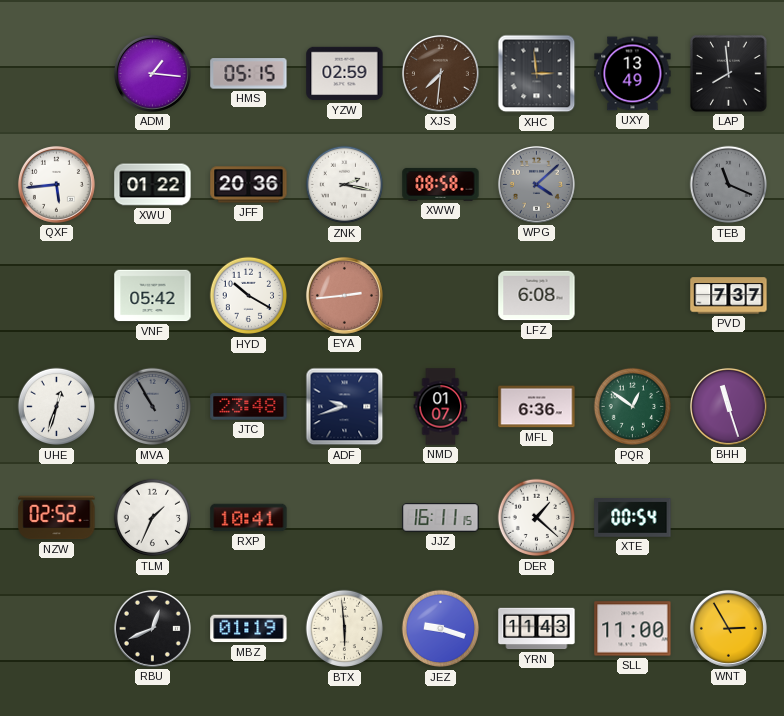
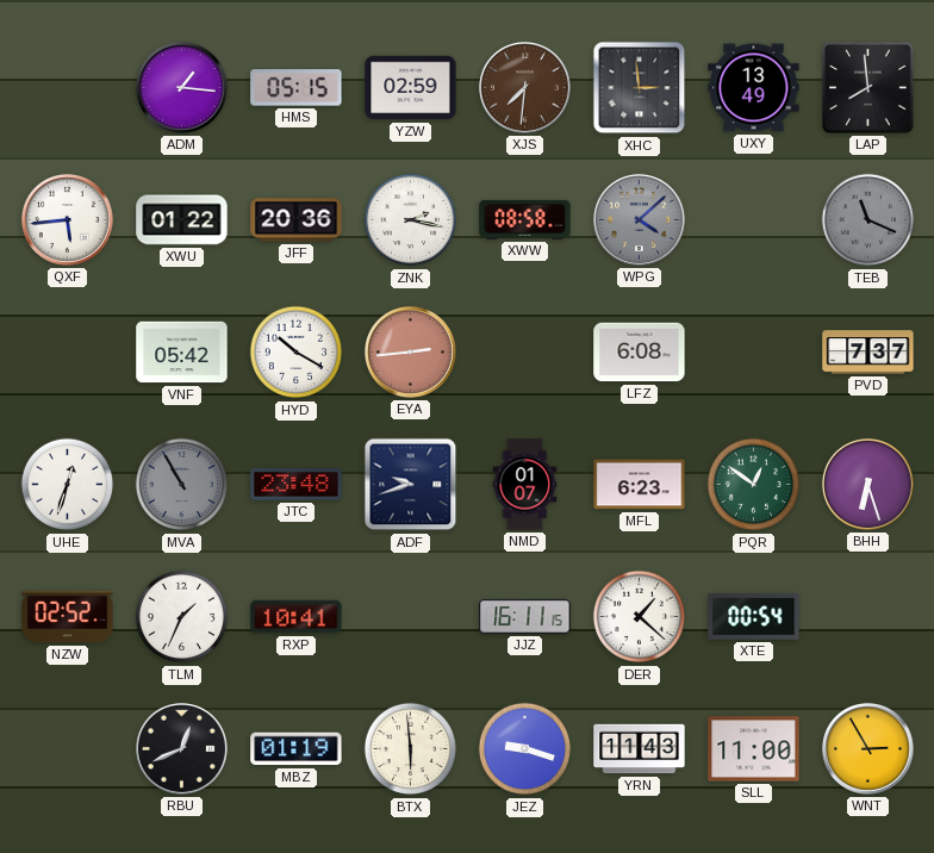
MFL: 6:36 -> 6:23
BHH: 11:27 -> 6:27
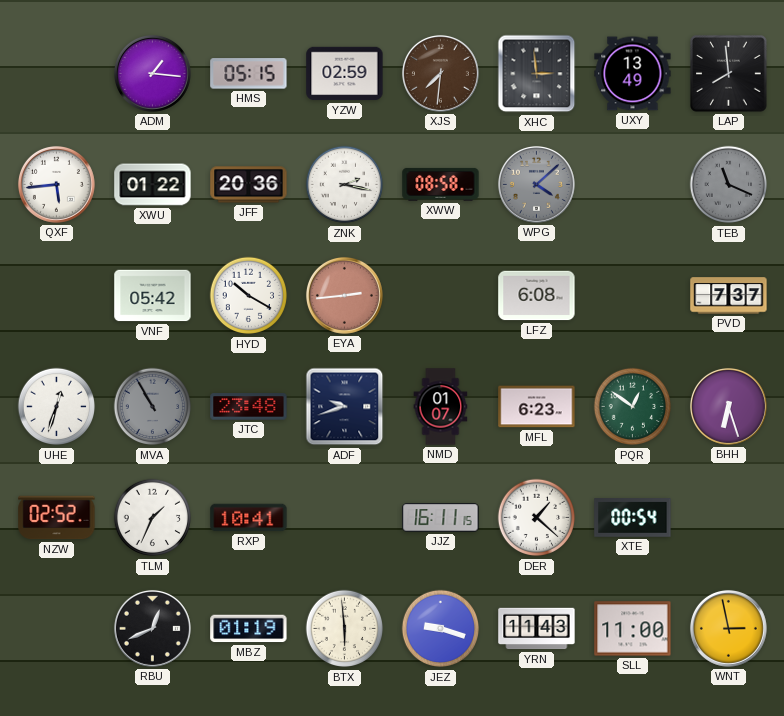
WNT: 2:55 -> 2:58
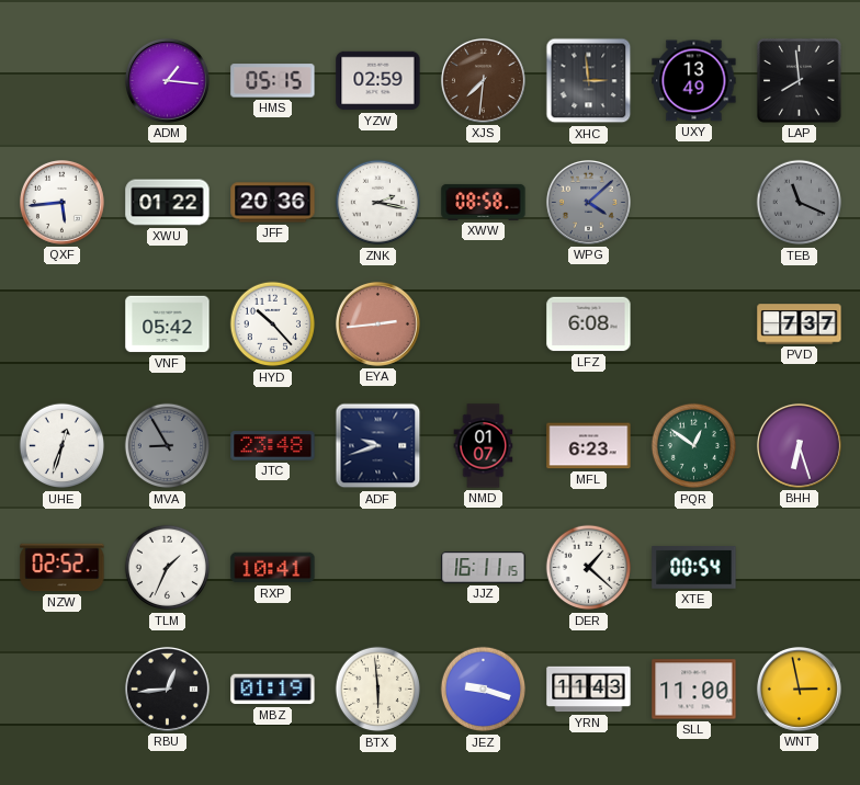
HYD: 10:20 -> 10:23
MVA: 10:55 -> 8:55
RBU: 12:41 -> 12:44
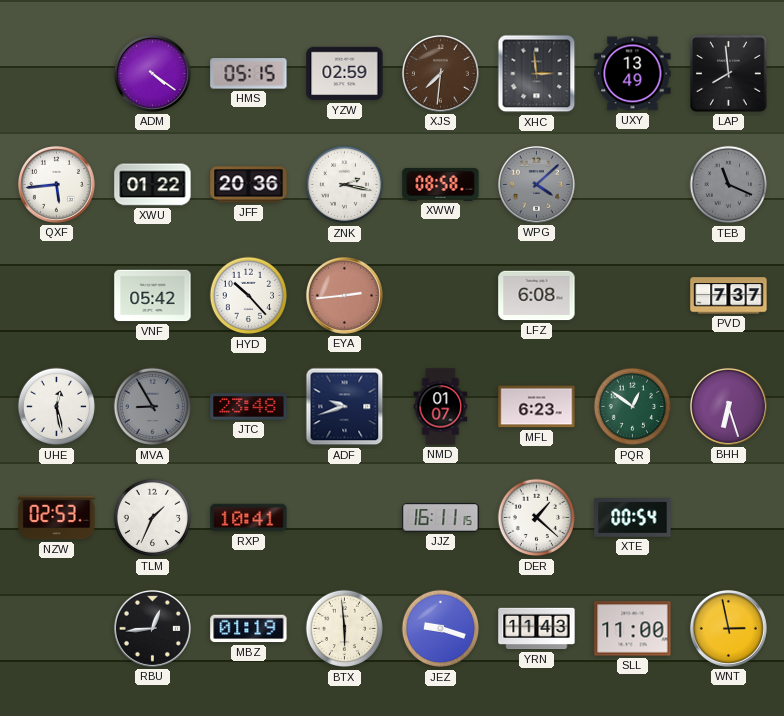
ADM: 1:16 -> 4:21
UHE: 12:33 -> 12:28
NZW: 02:52 -> 02:53
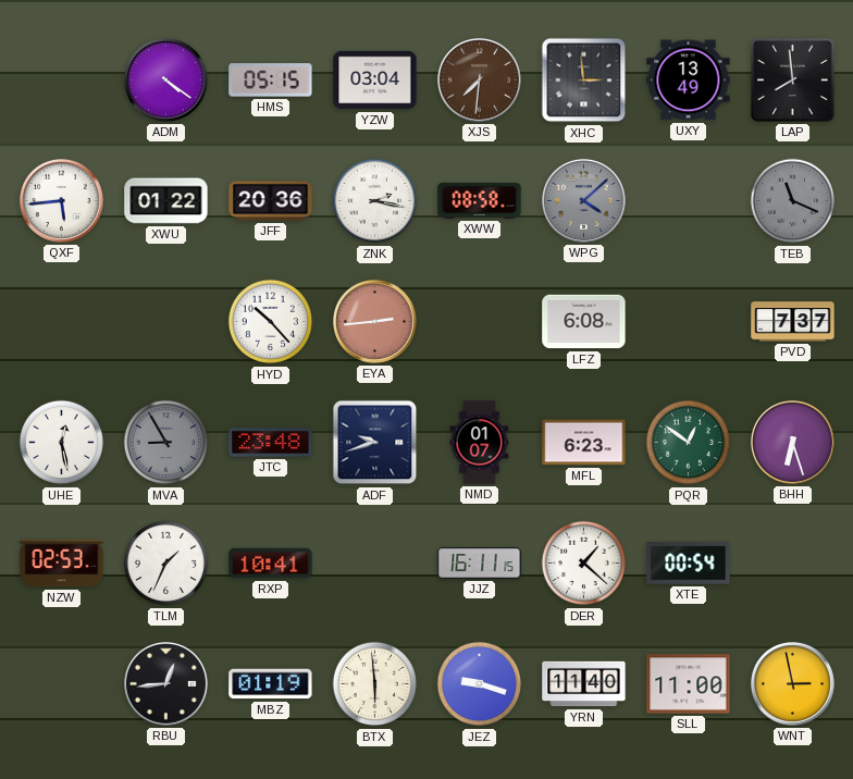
YZW: 02:59 -> 03:04
VNF: 05:42 -> none
YRN: 11:43 -> 11:40
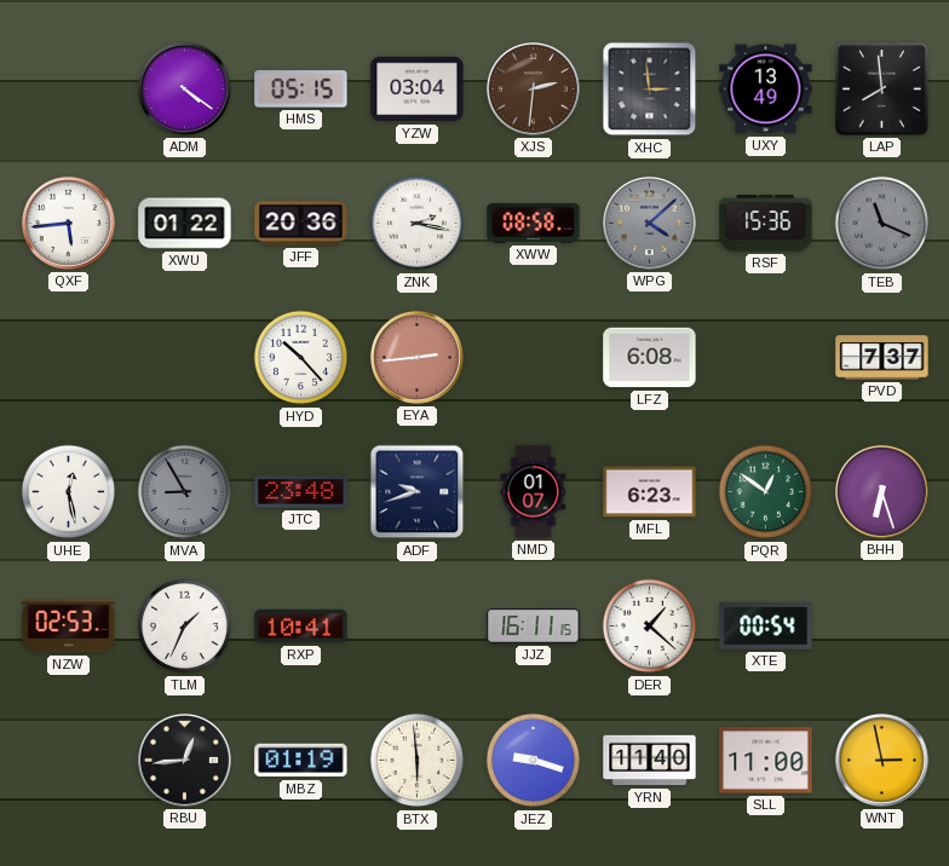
XJS: 7:31 -> 2:31
RSF: none -> 15:36
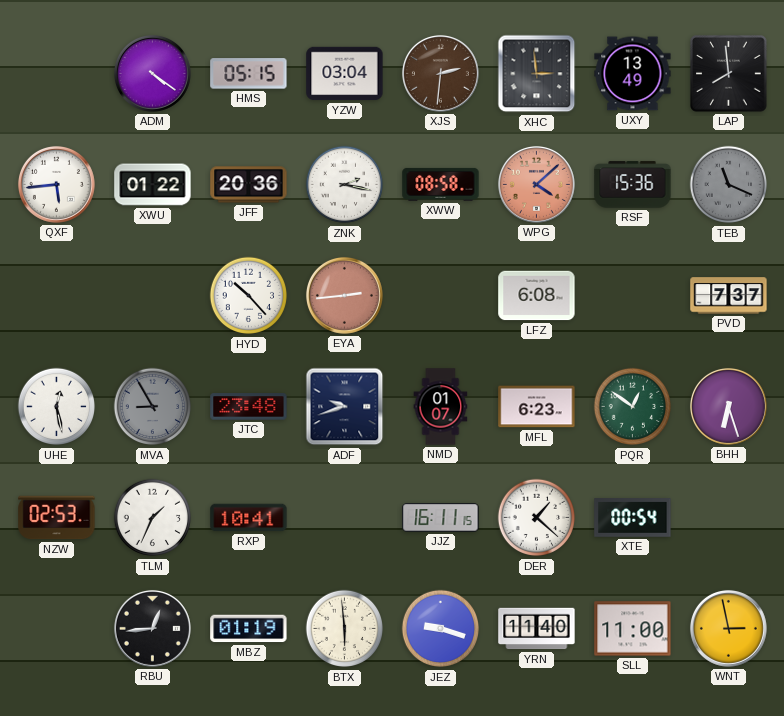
WPG dial: grey -> salmon
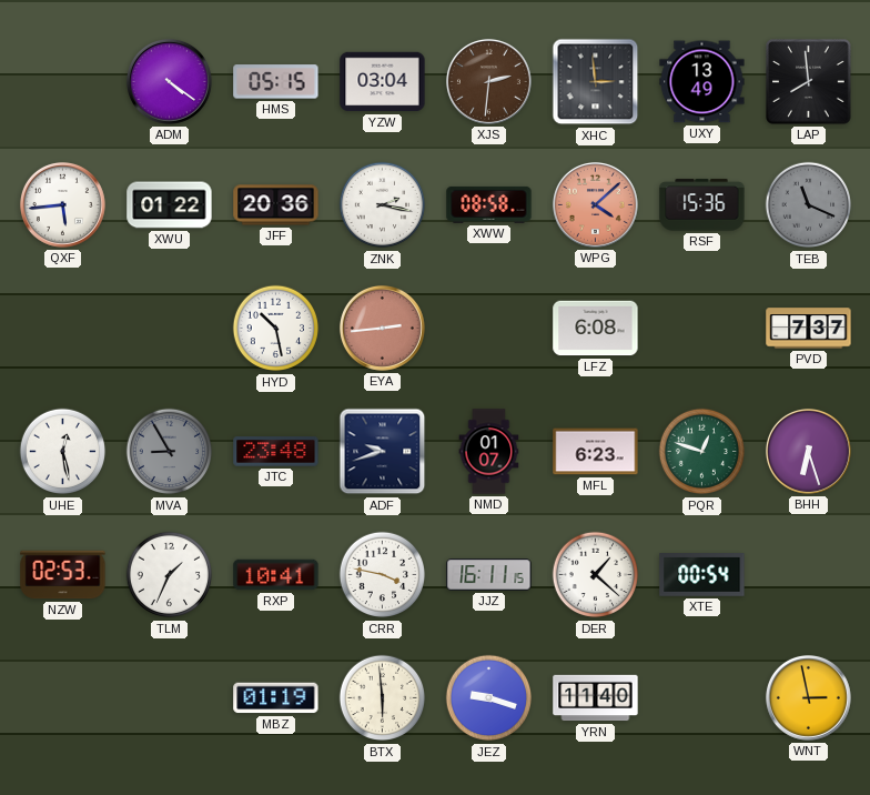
HYD: 10:23 -> 10:28
PQR: 12:51 -> 12:48
CRR: none -> 3:47
RBU: 12:44 -> none
SLL: 11:00 -> none
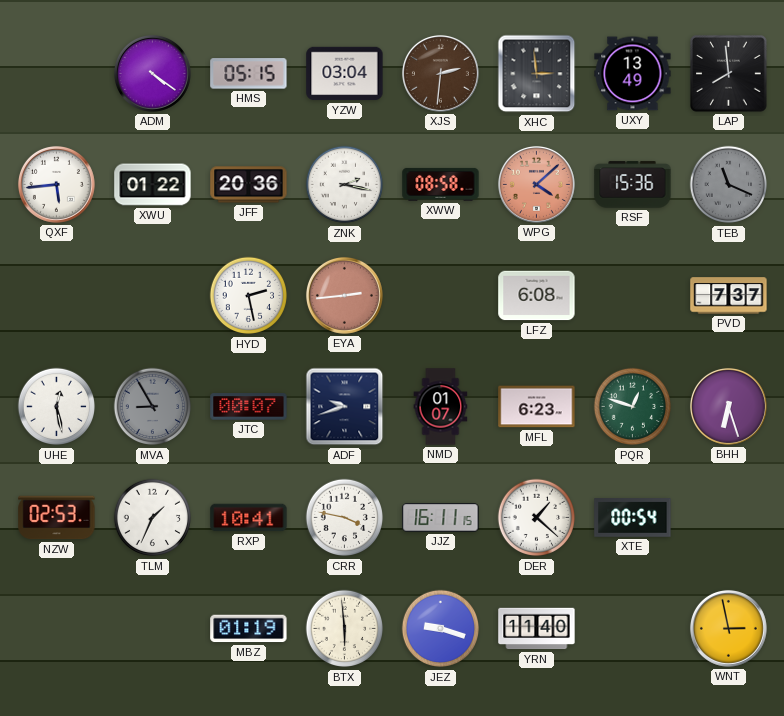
HYD: 10:28 -> 2:28
JTC: 23:48 -> 00:07
